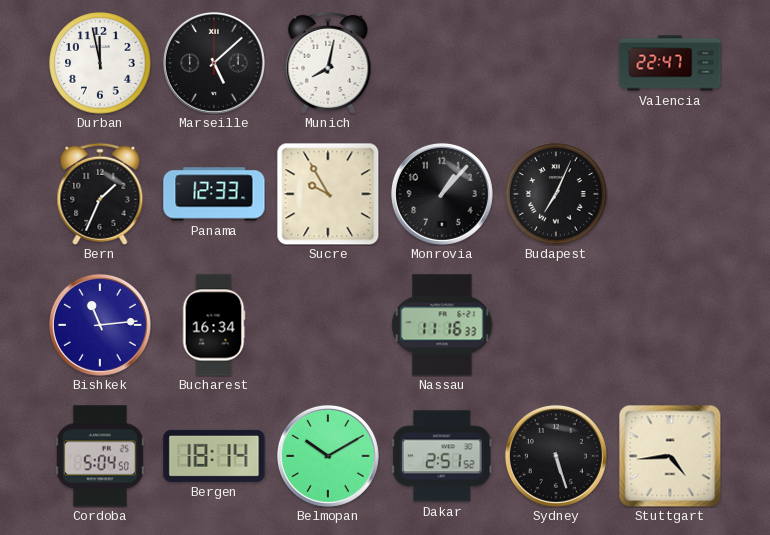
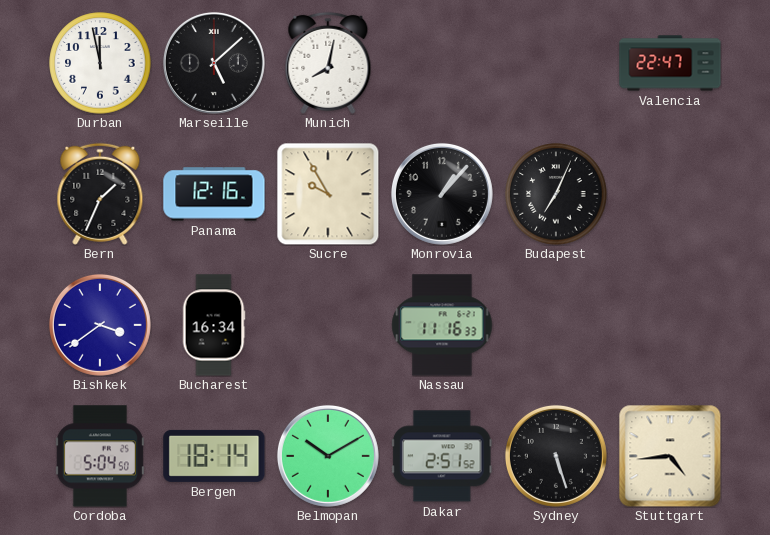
Panama: 12:33 -> 12:16
Bishkek: 11:14 -> 3:39
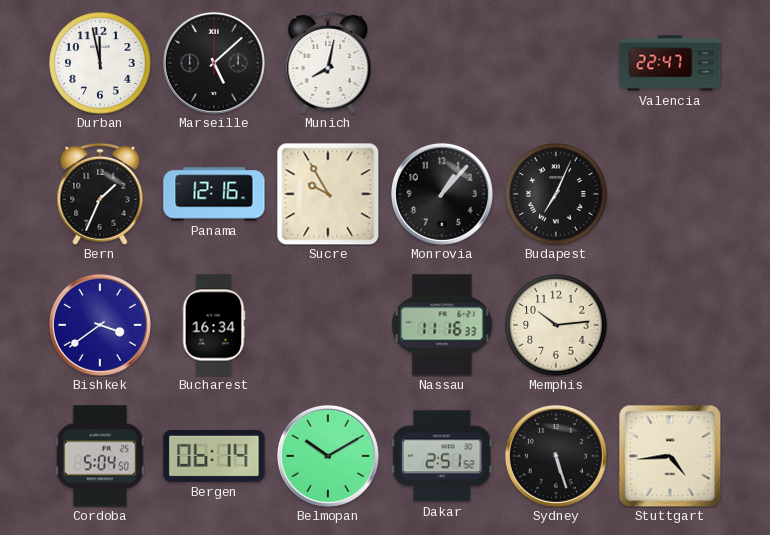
Memphis: none -> 10:14
Bergen: 18:14 -> 06:14
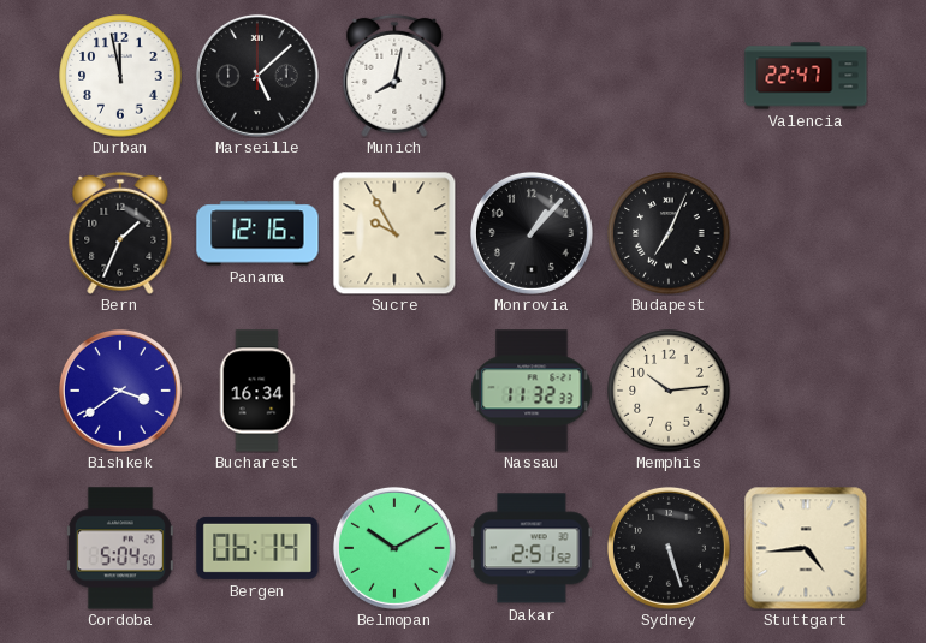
Nassau: 11:16 -> 11:32
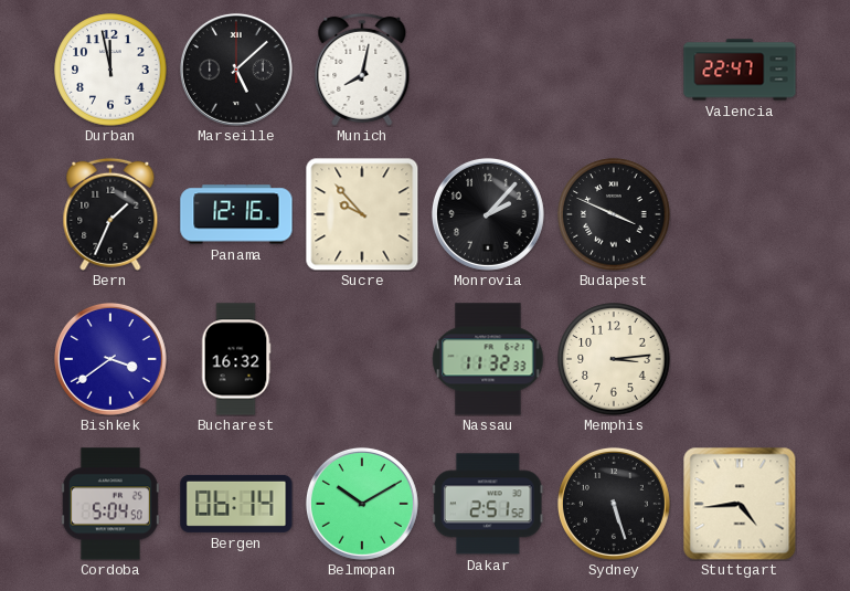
Sucre: 9:55 -> 9:53
Monrovia: 1:07 -> 2:07
Budapest: 7:04 -> 3:49
Bucharest: 16:34 -> 16:32
Memphis: 10:14 -> 3:14
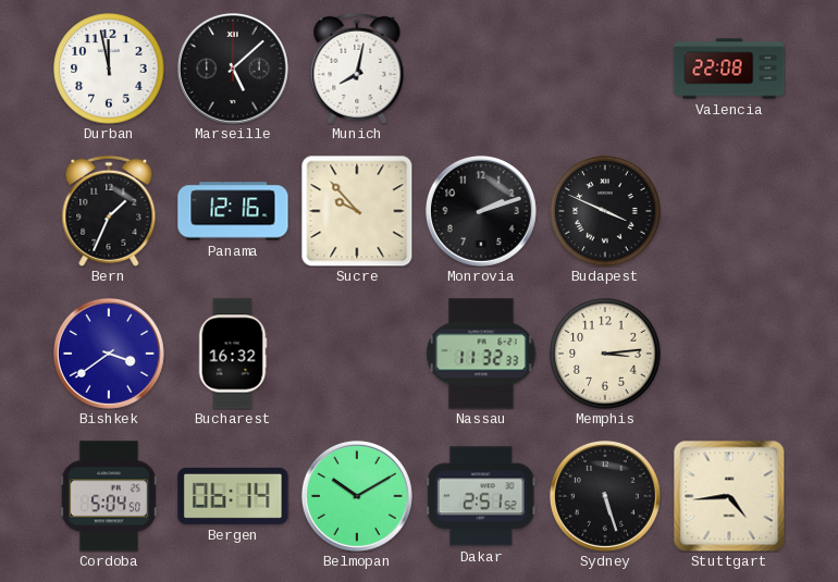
Valencia: 22:47 -> 22:08
Monrovia: 2:07 -> 2:12
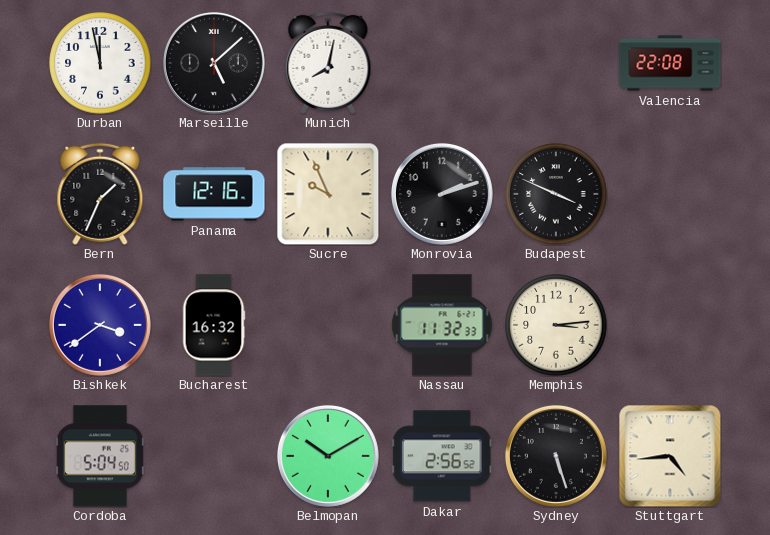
Sucre: 9:53 -> 9:56
Bergen: 06:14 -> none
Dakar: 2:51 -> 2:56
